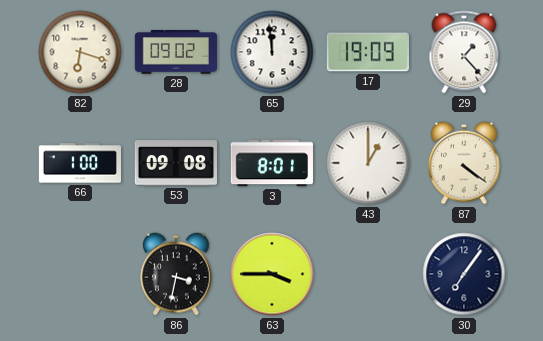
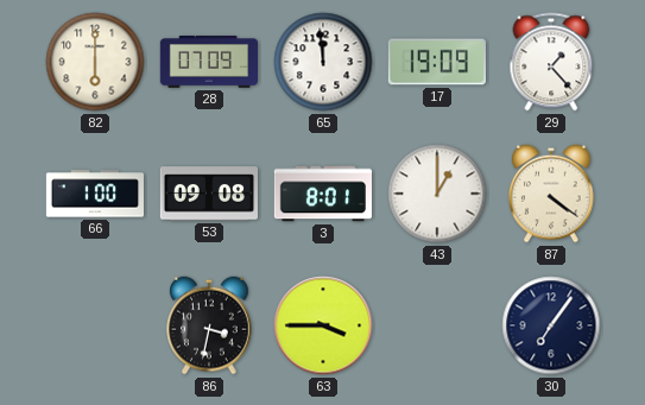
82: 6:18 -> 6:00
28: 09:02 -> 07:09
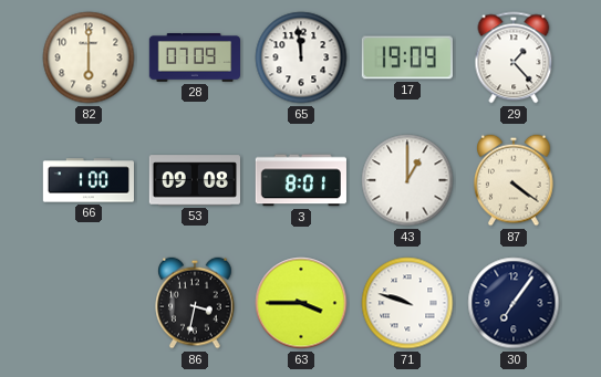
71: none -> 9:48
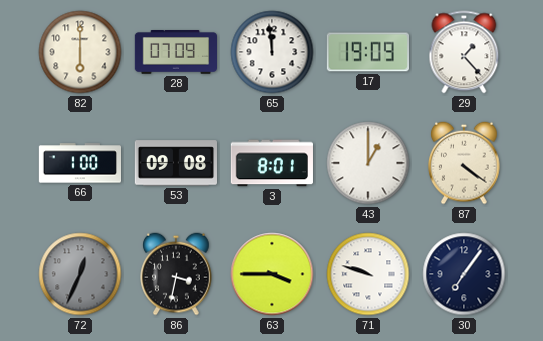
72: none -> 12:34
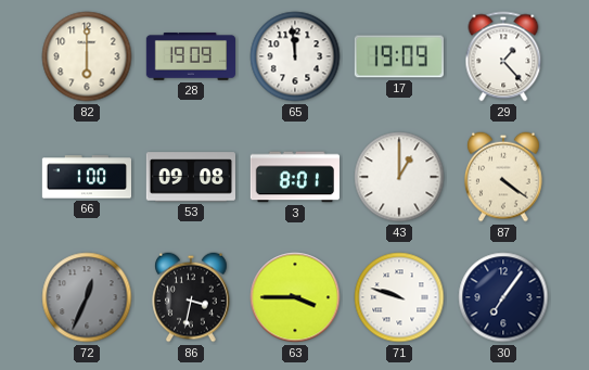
28: 07:09 -> 19:09
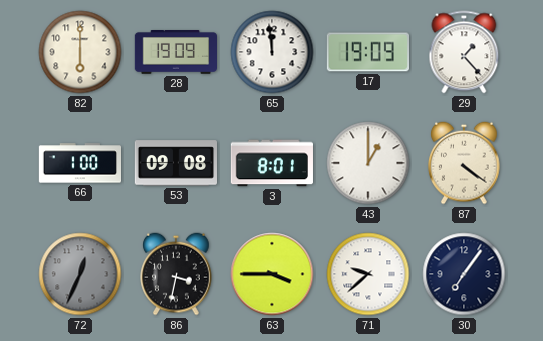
71: 9:48 -> 9:38
